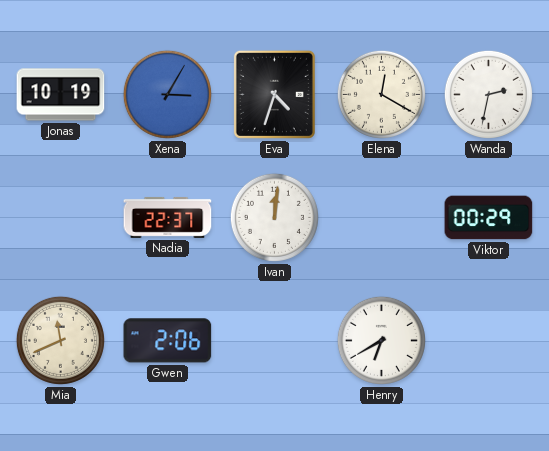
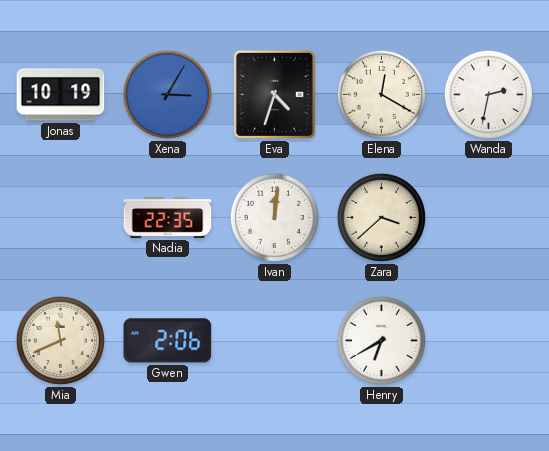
Nadia: 22:37 -> 22:35
Zara: none -> 3:38
Viktor: 00:29 -> none
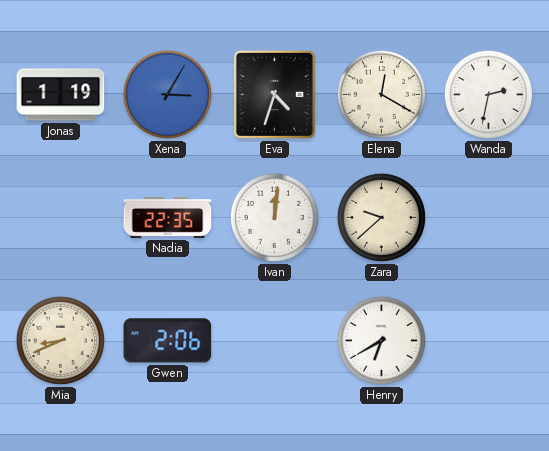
Jonas: 10:19 -> 1:19
Zara: 3:38 -> 9:38
Mia: 11:41 -> 8:41
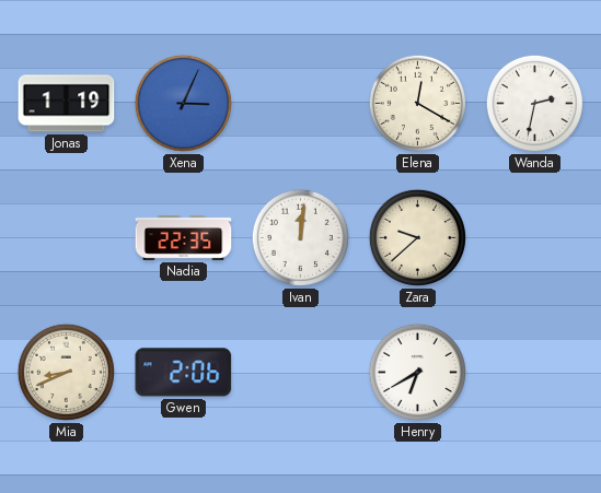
Xena: 3:05 -> 3:04
Eva: 4:33 -> none
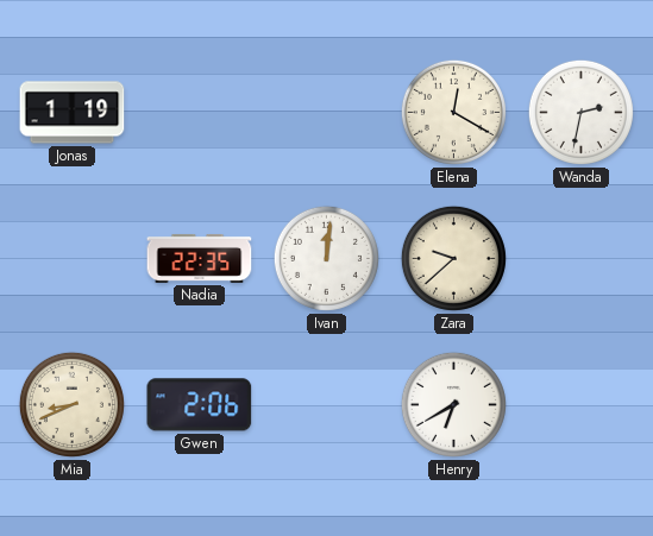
Xena: 3:04 -> none
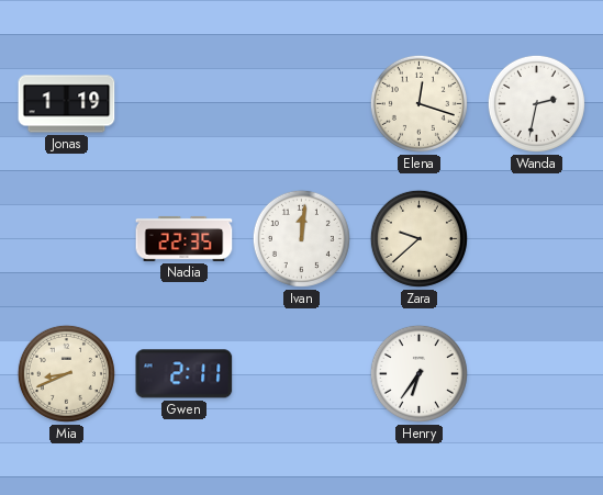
Elena: 12:20 -> 12:18
Gwen: 2:06 -> 2:11
Henry: 6:40 -> 6:36
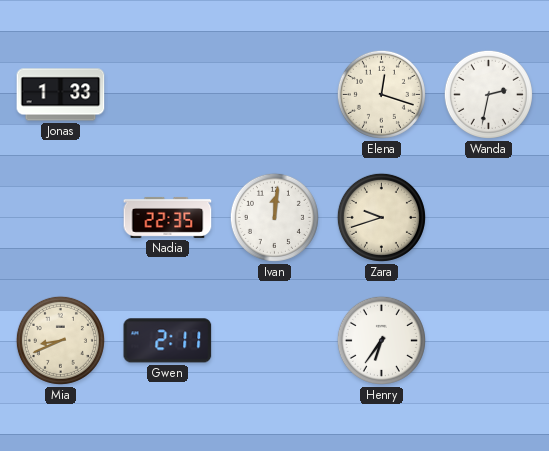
Jonas: 1:19 -> 1:33
Zara: 9:38 -> 9:42
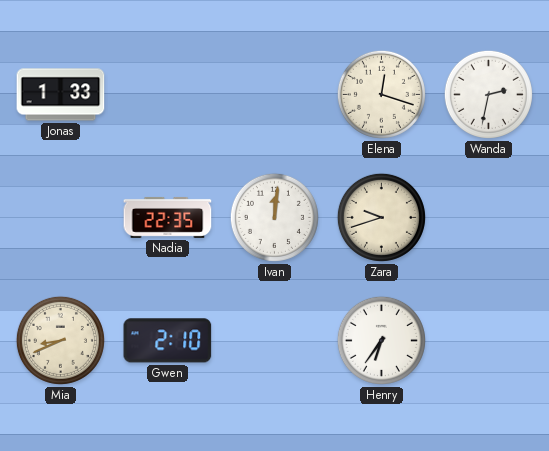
Gwen: 2:11 -> 2:10
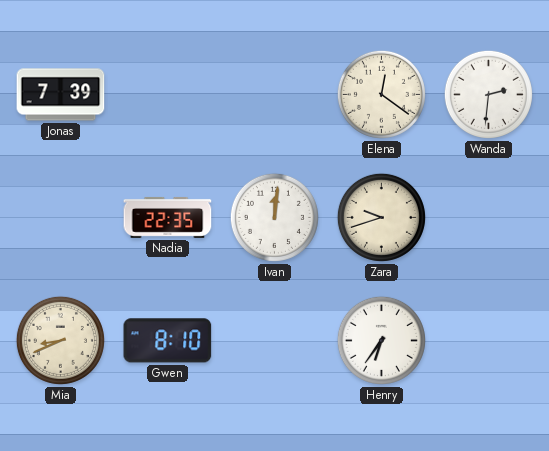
Jonas: 1:33 -> 7:39
Elena: 12:18 -> 12:21
Wanda: 2:32 -> 2:31
Gwen: 2:10 -> 8:10
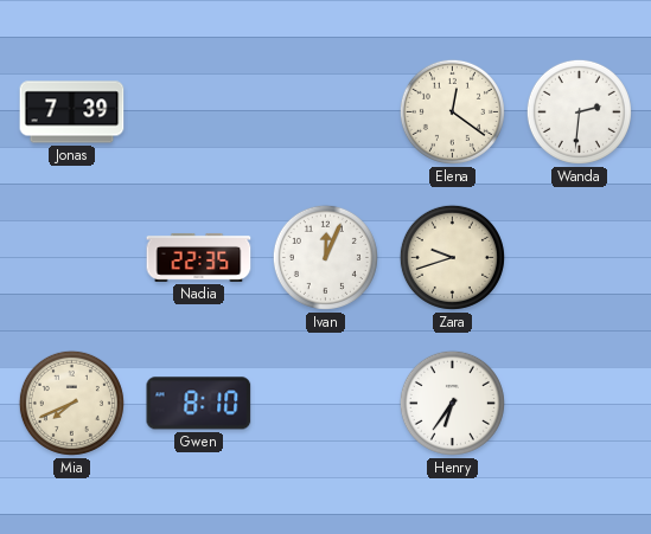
Ivan: 12:01 -> 12:04
Mia: 8:41 -> 7:41
